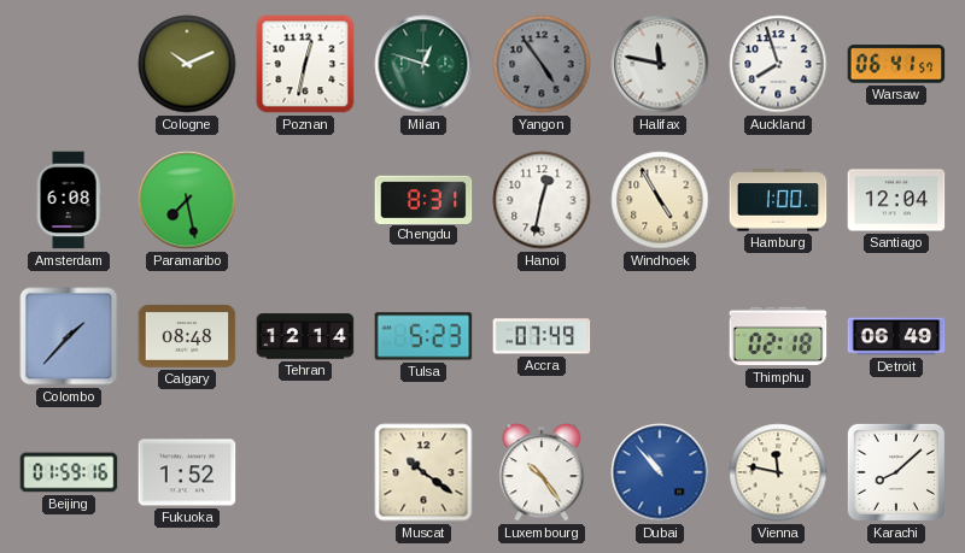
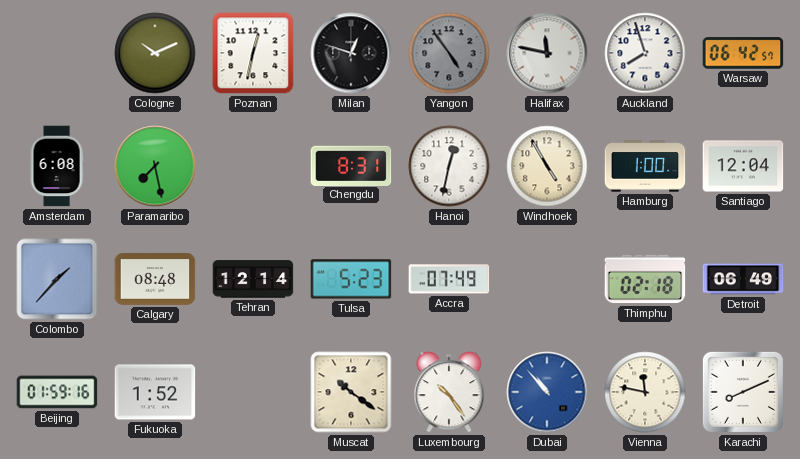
Milan dial: green -> black
Warsaw: 06:41 -> 06:42
Karachi: 8:08 -> 8:11
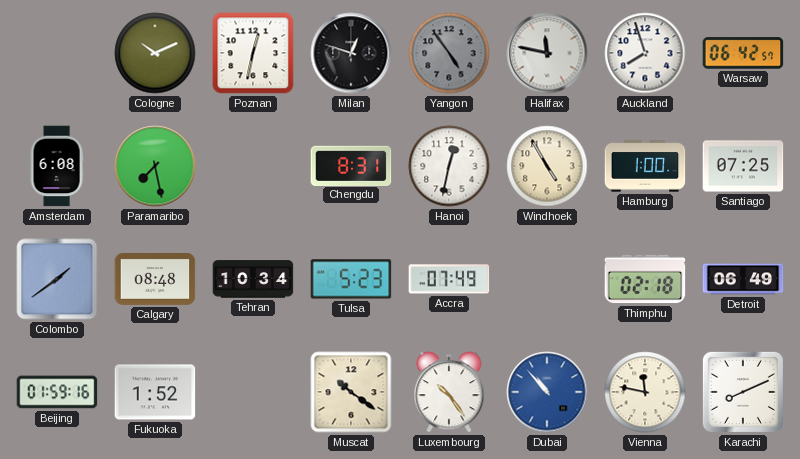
Santiago: 12:04 -> 07:25
Colombo: 1:37 -> 1:39
Tehran: 12:14 -> 10:34
